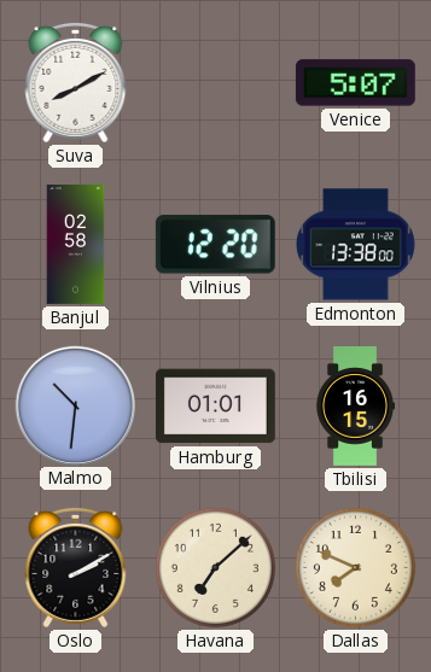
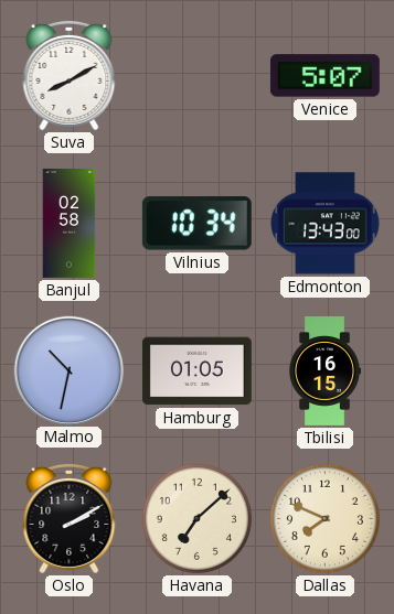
Vilnius: 12:20 -> 10:34
Edmonton: 13:38 -> 13:43
Malmo: 10:31 -> 10:32
Hamburg: 01:01 -> 01:05
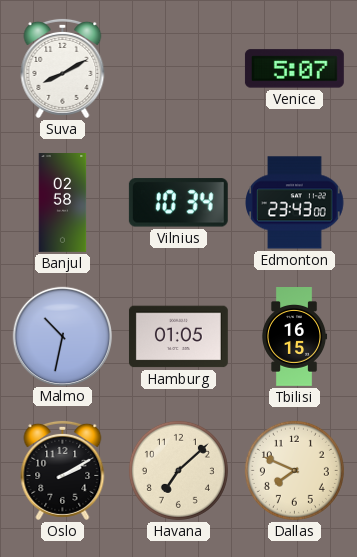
Edmonton: 13:43 -> 23:43
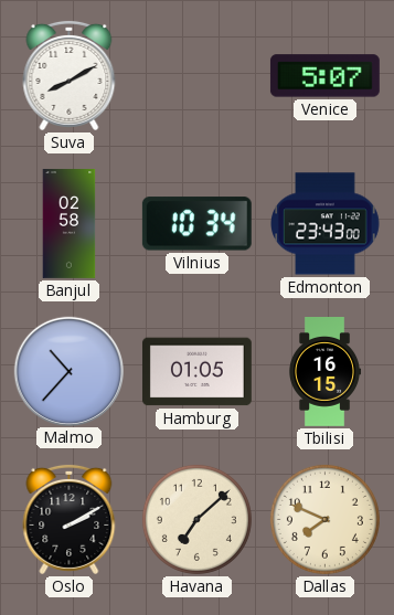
Malmo: 10:32 -> 10:37
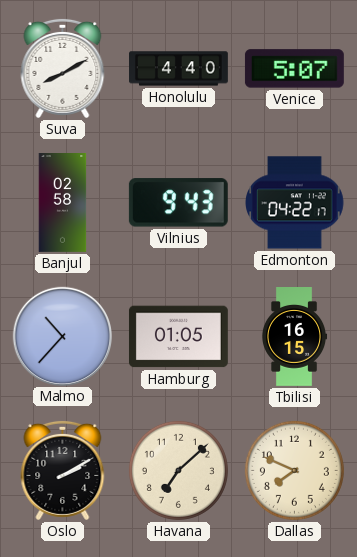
Honolulu: none -> 4:40
Vilnius: 10:34 -> 9:43
Edmonton: 23:43 -> 04:22
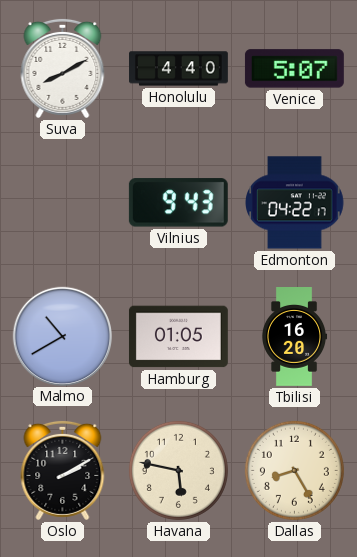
Banjul: 02:58 -> none
Malmo: 10:37 -> 10:40
Tbilisi: 16:15 -> 16:20
Havana: 7:08 -> 5:47
Dallas: 7:49 -> 8:25
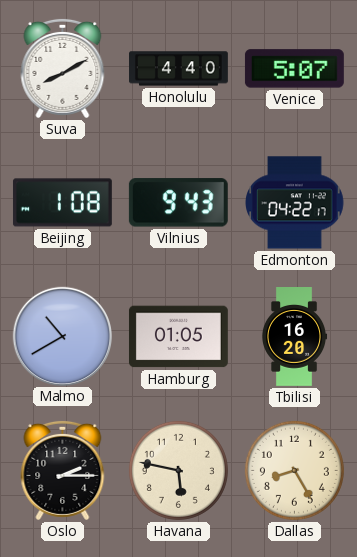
Beijing: none -> 1:08
Oslo: 2:10 -> 2:15
